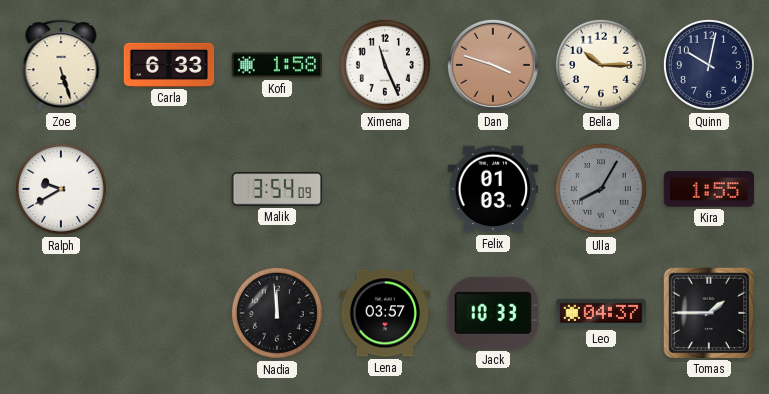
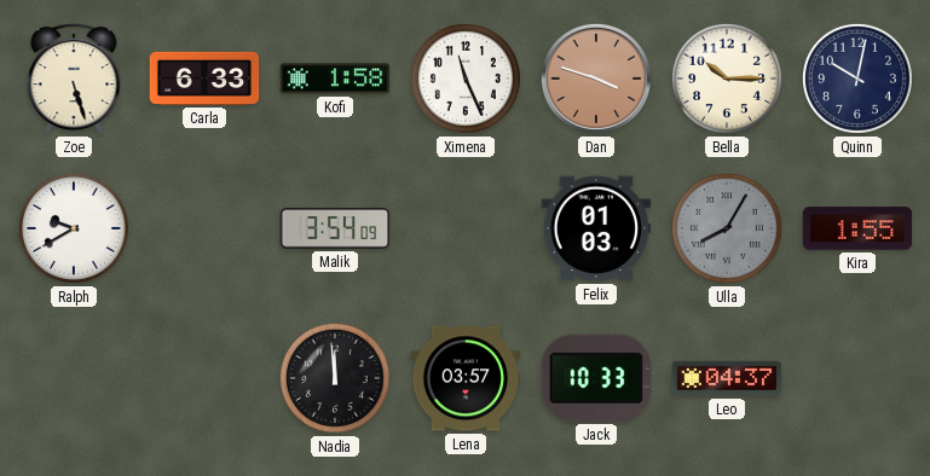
Tomas: 1:45 -> none
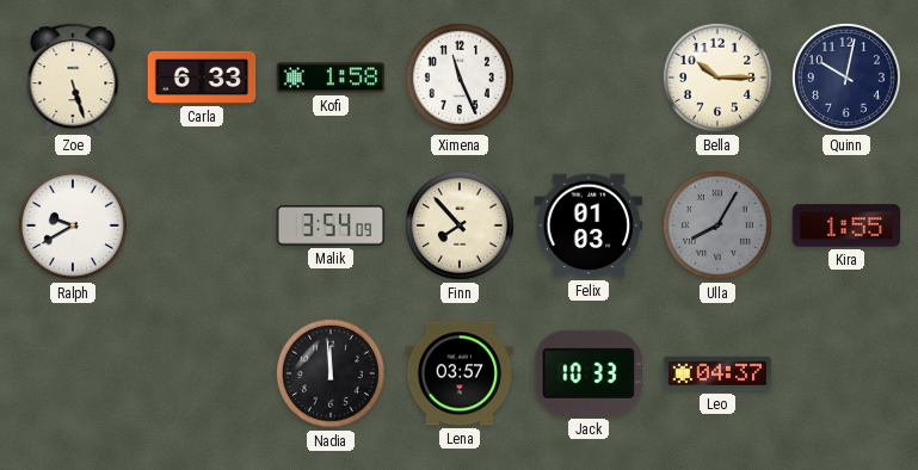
Dan: 3:48 -> none
Finn: none -> 7:53
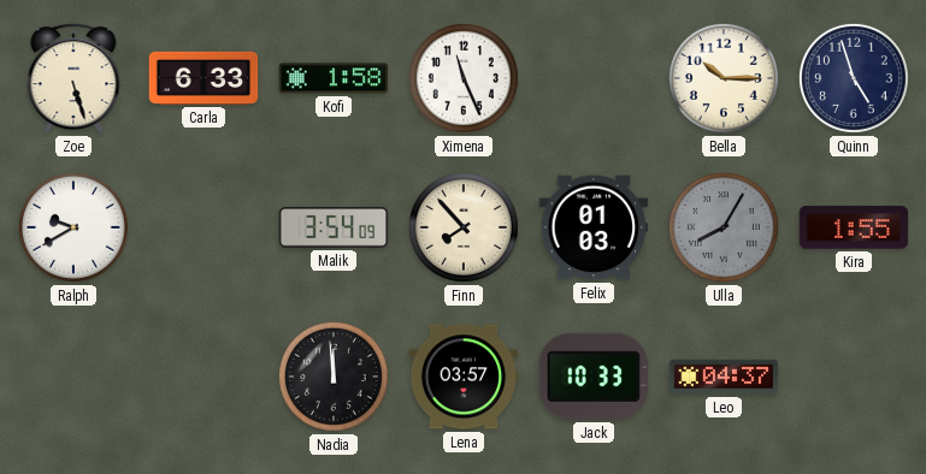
Quinn: 10:02 -> 4:57
